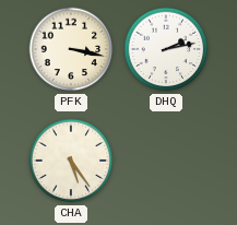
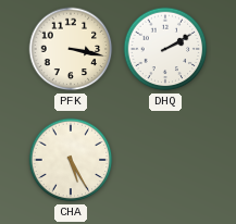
DHQ: 2:13 -> 2:10
CHA: 5:24 -> 5:25
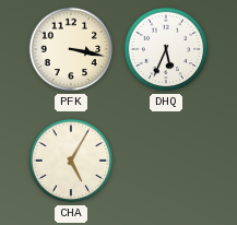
DHQ: 2:10 -> 5:34
CHA: 5:25 -> 5:05
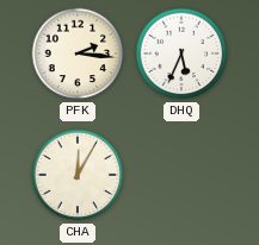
PFK: 3:17 -> 2:16
CHA: 5:05 -> 12:05
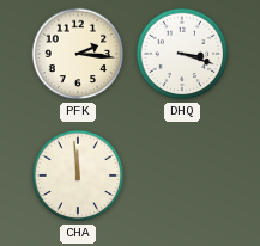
DHQ: 5:34 -> 3:18
CHA: 12:05 -> 11:59
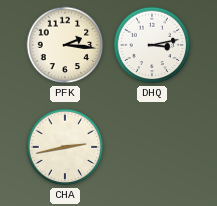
DHQ: 3:18 -> 3:13
CHA: 11:59 -> 2:43
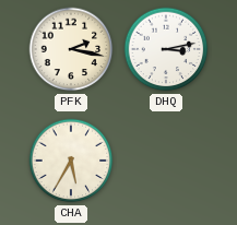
PFK: 2:16 -> 2:17
CHA: 2:43 -> 5:35
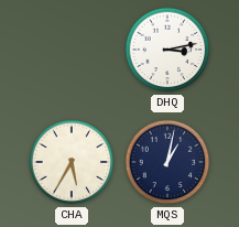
PFK: 2:17 -> none
MQS: none -> 1:02
